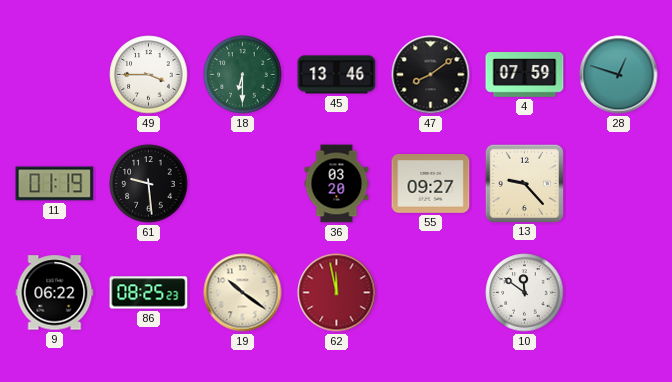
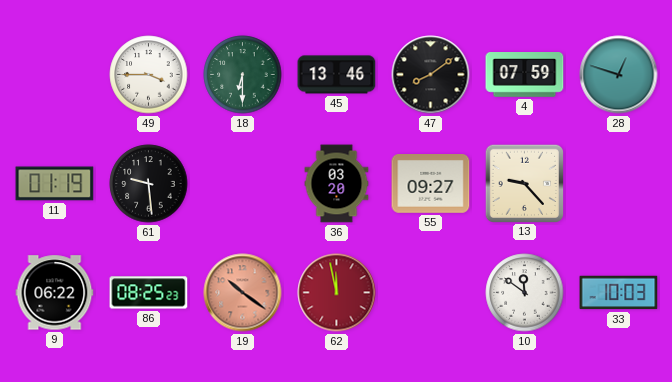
19 dial: cream -> salmon
33: none -> 10:03
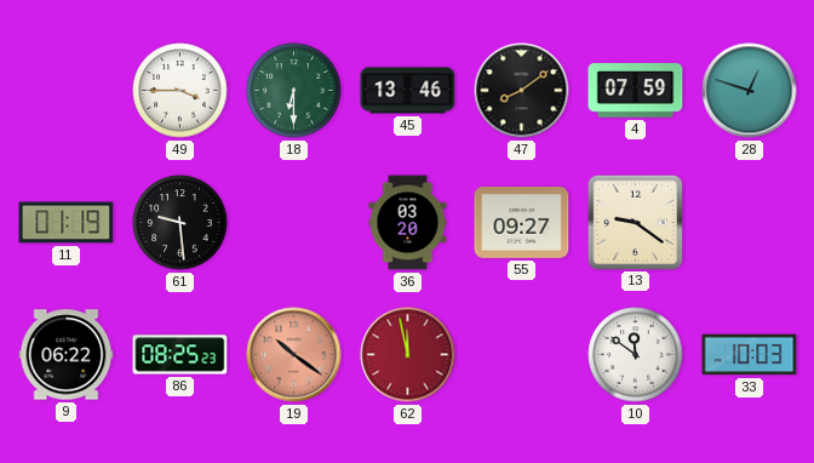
13: 9:23 -> 9:21
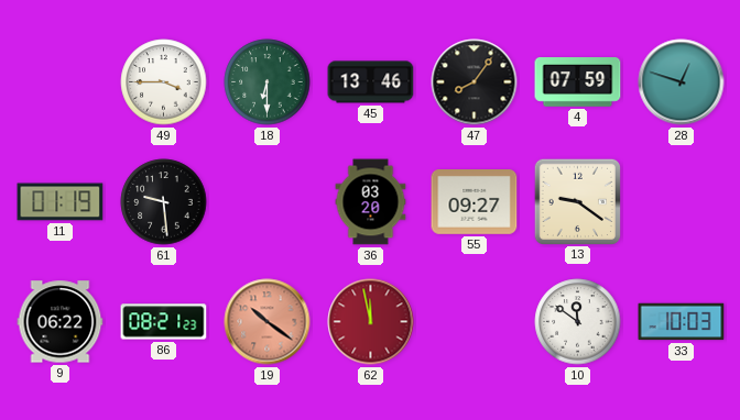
47: 8:09 -> 8:06
86: 08:25 -> 08:21
